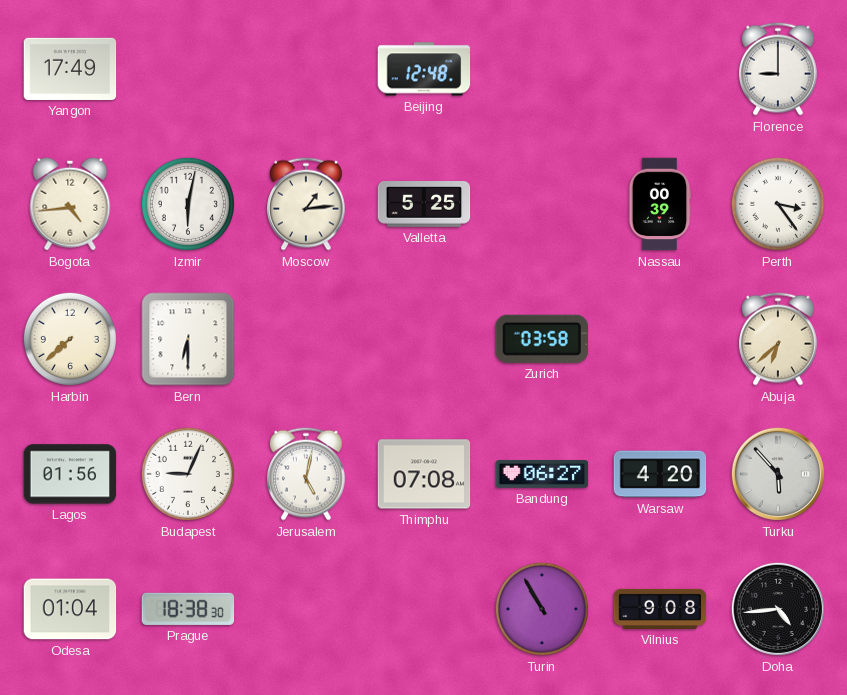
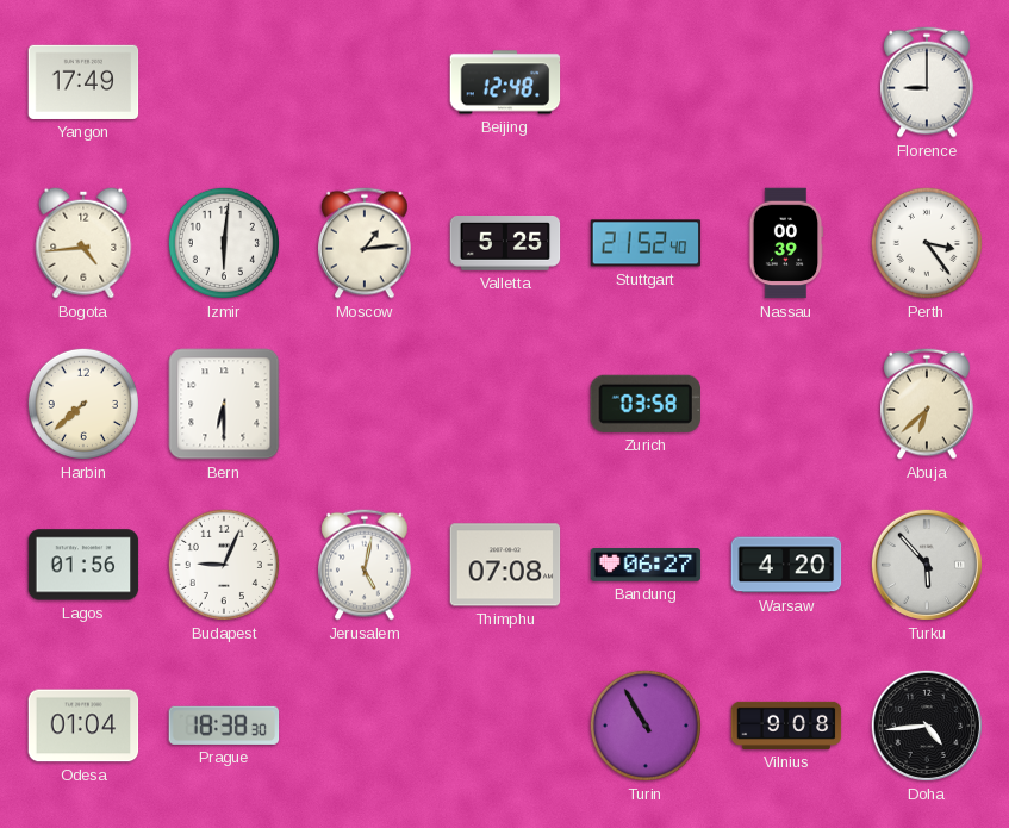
Izmir: 6:02 -> 6:01
Stuttgart: none -> 21:52
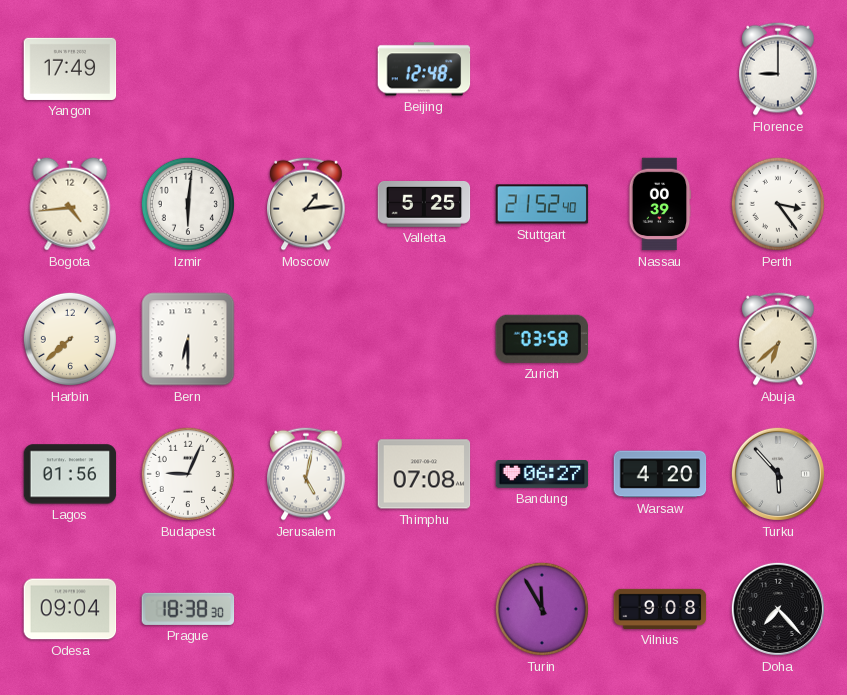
Odesa: 01:04 -> 09:04
Turin: 10:55 -> 11:55
Doha: 4:44 -> 7:23
